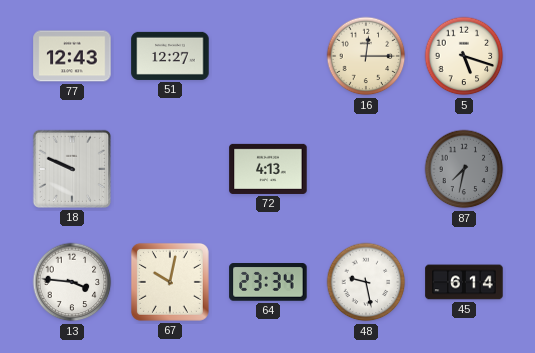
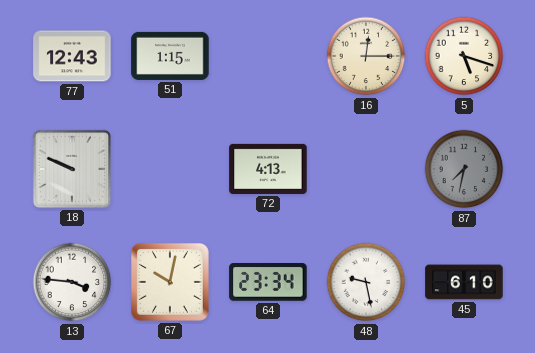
51: 12:27 -> 1:15
45: 6:14 -> 6:10
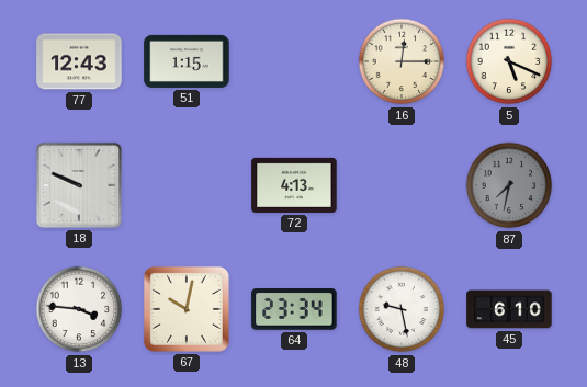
5: 5:18 -> 5:19
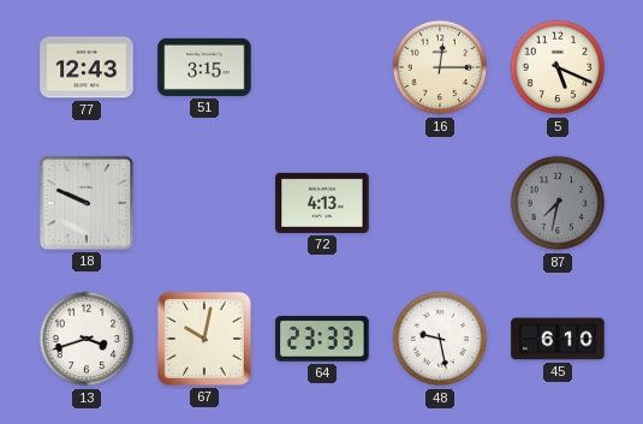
51: 1:15 -> 3:15
13: 3:46 -> 3:42
64: 23:34 -> 23:33
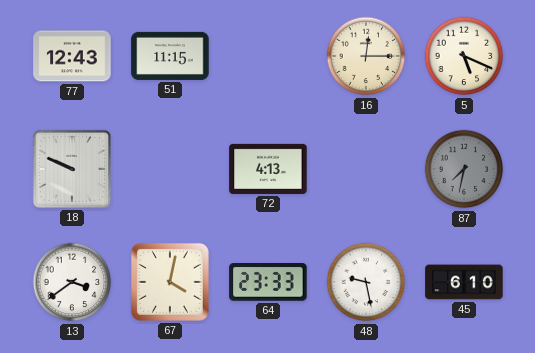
51: 3:15 -> 11:15
13: 3:42 -> 3:39
67: 10:02 -> 4:02
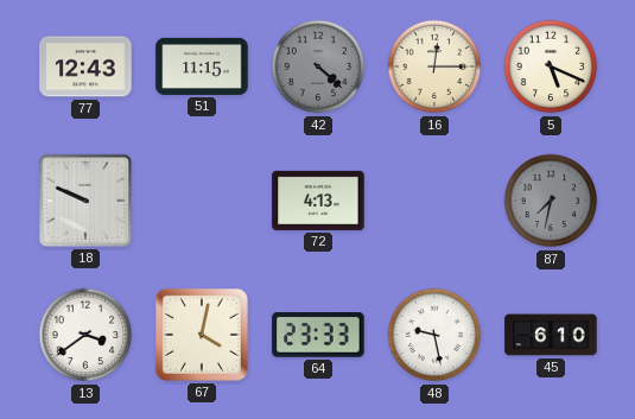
42: none -> 4:22
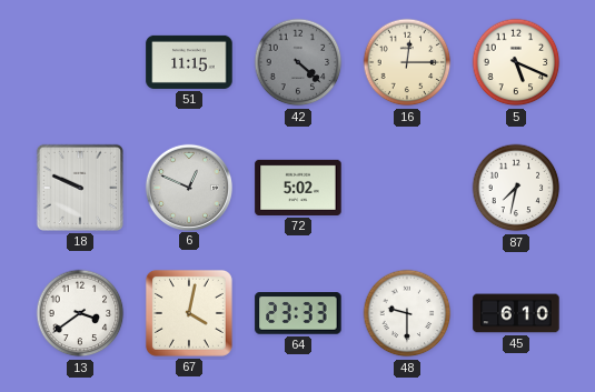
77: 12:43 -> none
6: none -> 12:49
72: 4:13 -> 5:02
87 dial: grey -> white
48: 9:28 -> 9:30
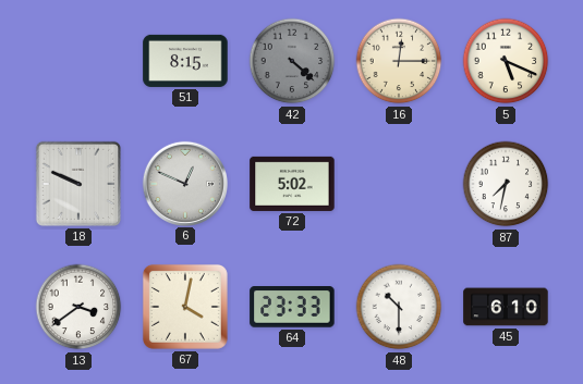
51: 11:15 -> 8:15
48: 9:30 -> 10:30
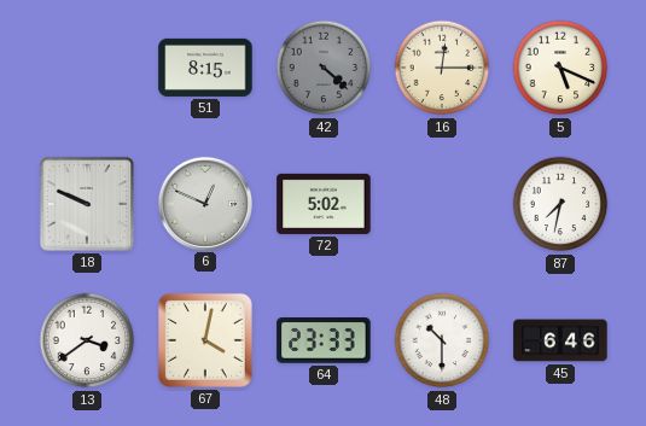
45: 6:10 -> 6:46
